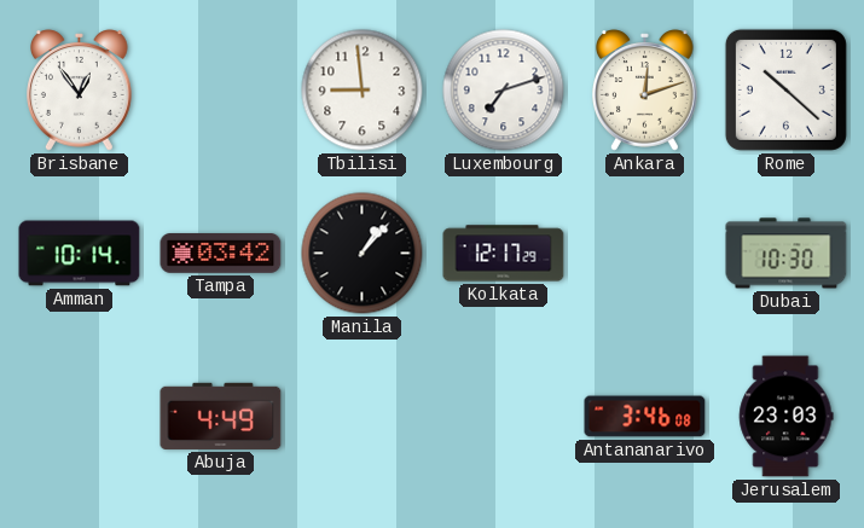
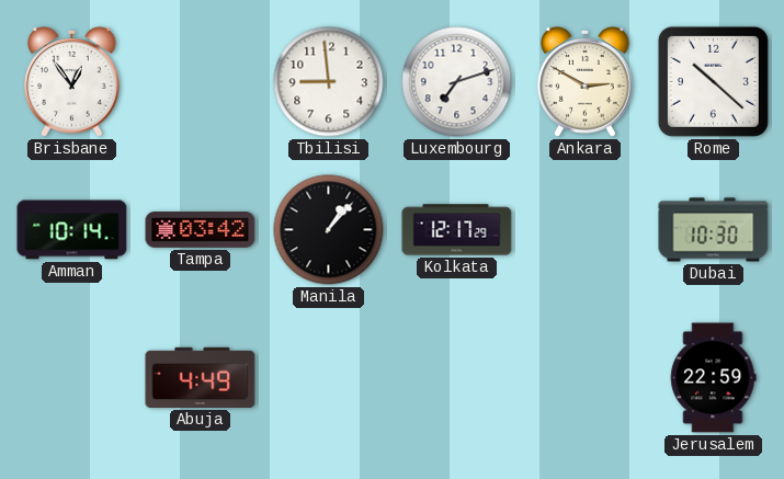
Ankara: 12:12 -> 2:50
Antananarivo: 3:46 -> none
Jerusalem: 23:03 -> 22:59
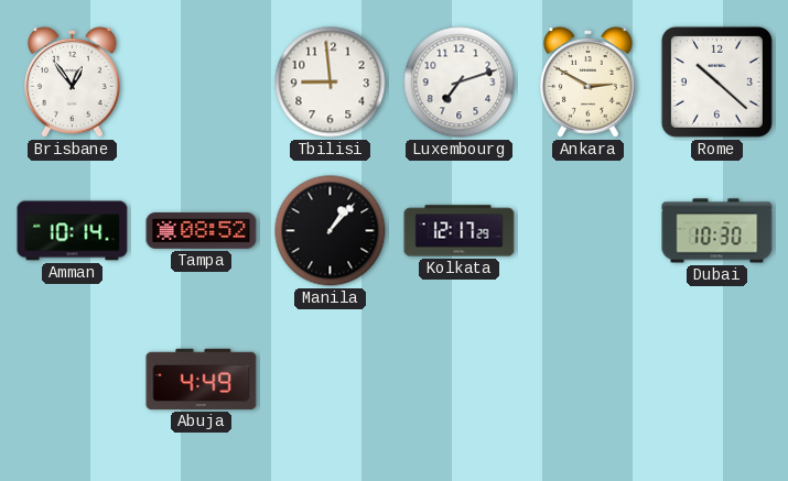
Tampa: 03:42 -> 08:52
Jerusalem: 22:59 -> none
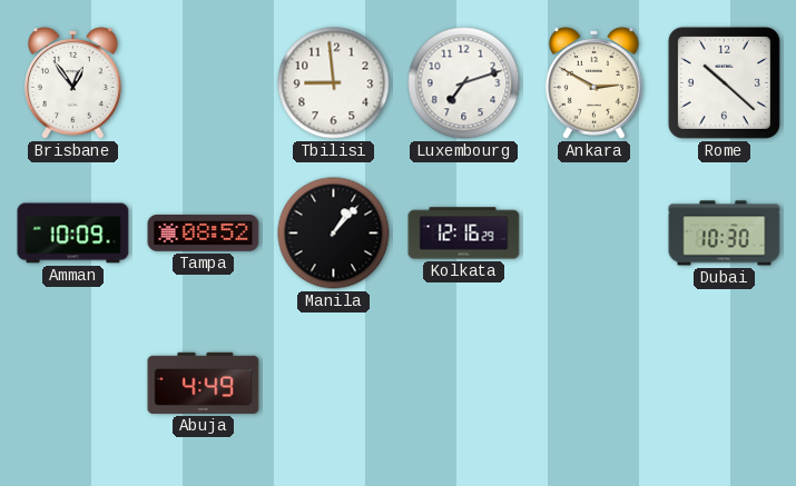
Amman: 10:14 -> 10:09
Kolkata: 12:17 -> 12:16
